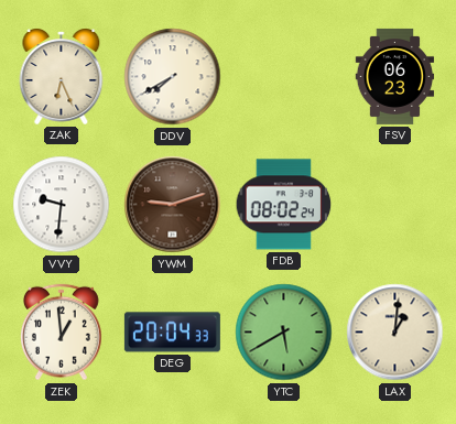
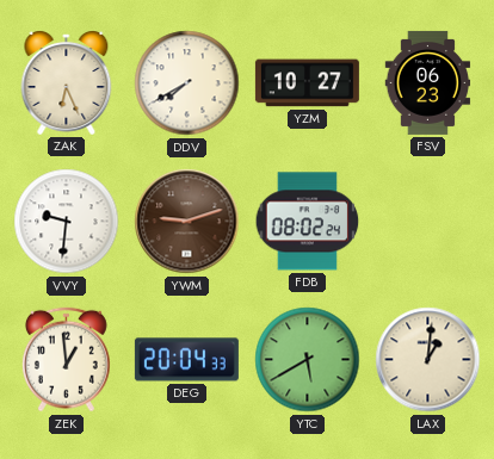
YZM: none -> 10:27
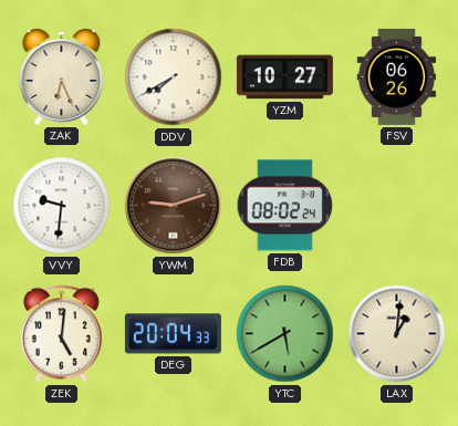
FSV: 06:23 -> 06:26
ZEK: 12:59 -> 5:01
